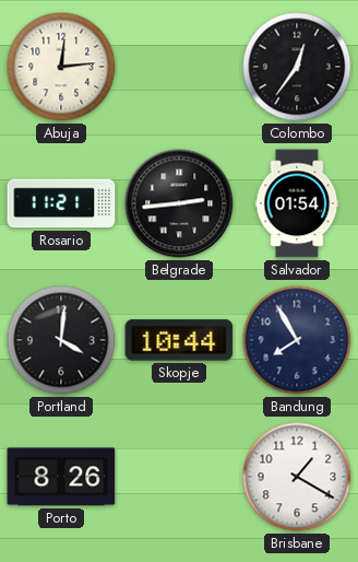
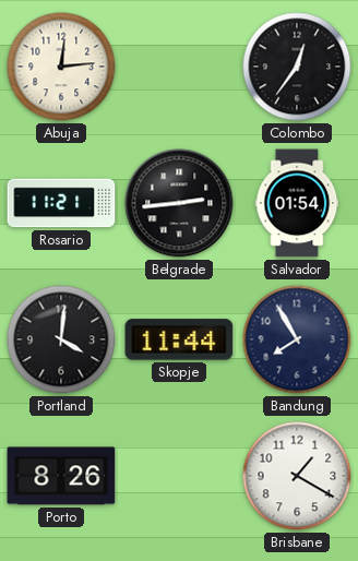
Skopje: 10:44 -> 11:44
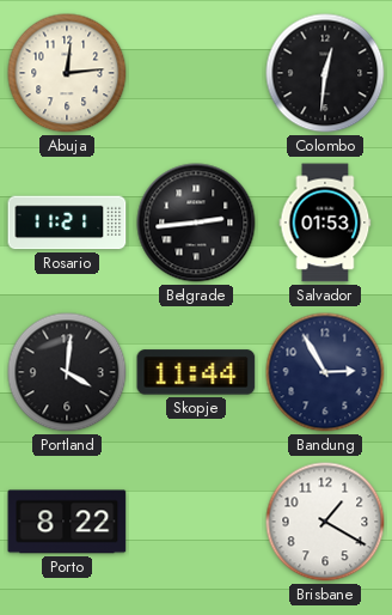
Colombo: 12:36 -> 12:31
Salvador: 01:54 -> 01:53
Bandung: 7:55 -> 2:55
Porto: 8:26 -> 8:22
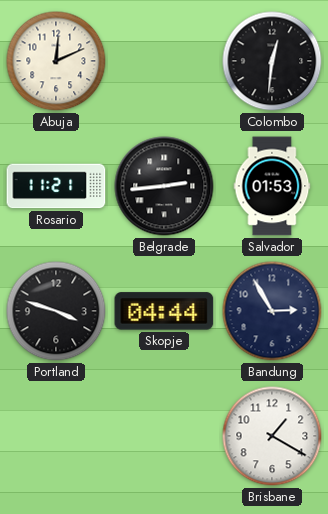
Abuja: 12:14 -> 12:11
Portland: 4:01 -> 3:48
Skopje: 11:44 -> 04:44
Porto: 8:22 -> none
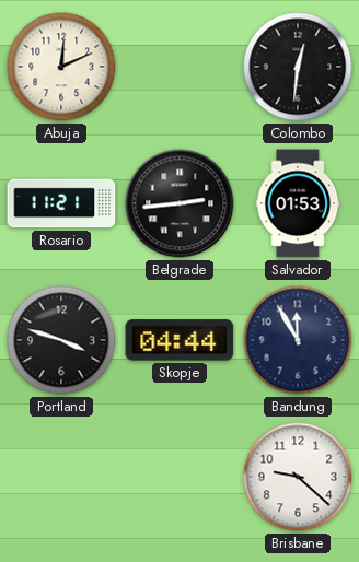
Bandung: 2:55 -> 11:55
Brisbane: 1:20 -> 9:22
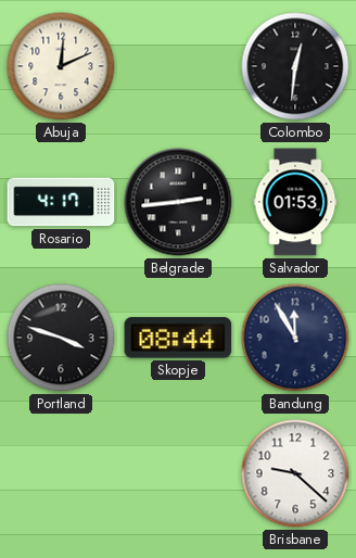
Rosario: 11:21 -> 4:17
Skopje: 04:44 -> 08:44
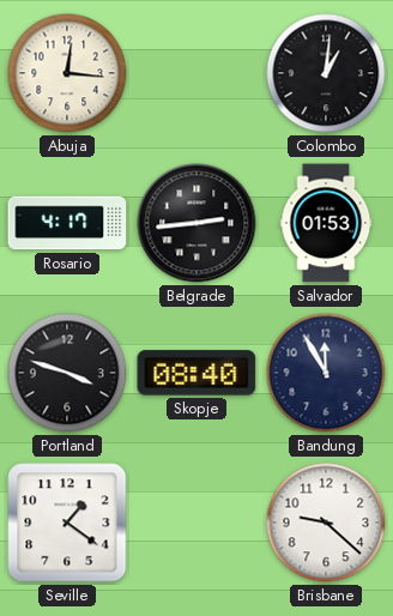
Abuja: 12:11 -> 12:16
Colombo: 12:31 -> 1:01
Skopje: 08:44 -> 08:40
Seville: none -> 1:21
